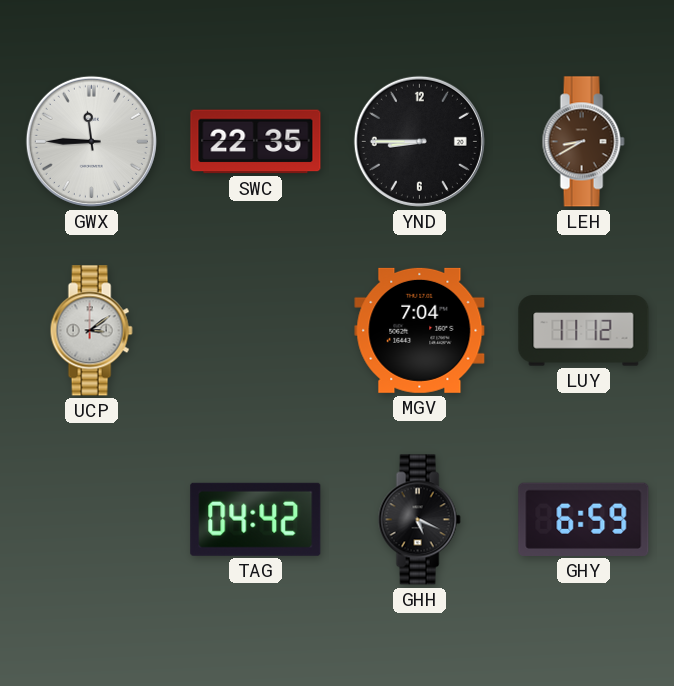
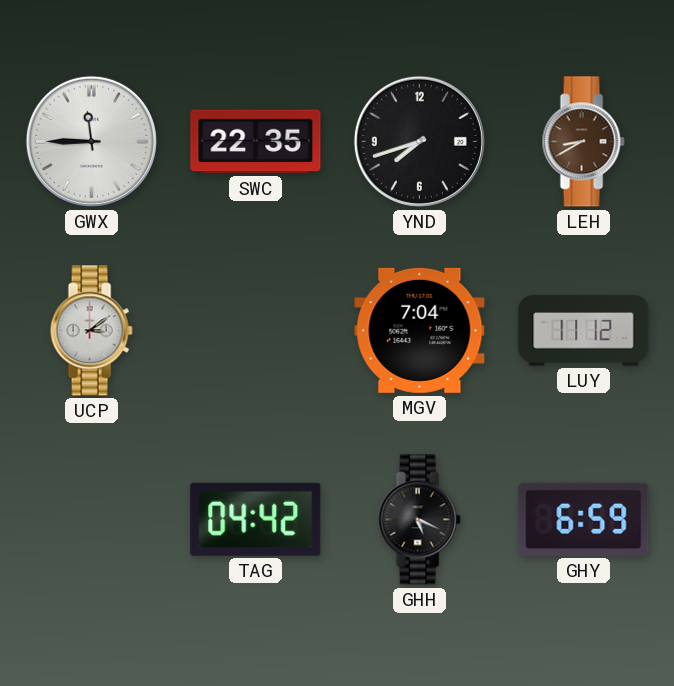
YND: 8:45 -> 7:42
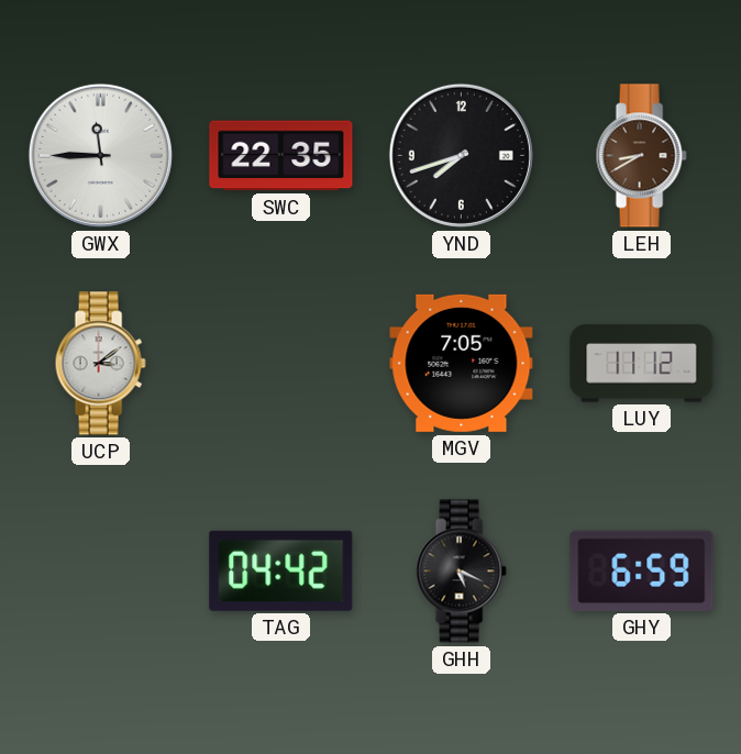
MGV: 7:04 -> 7:05
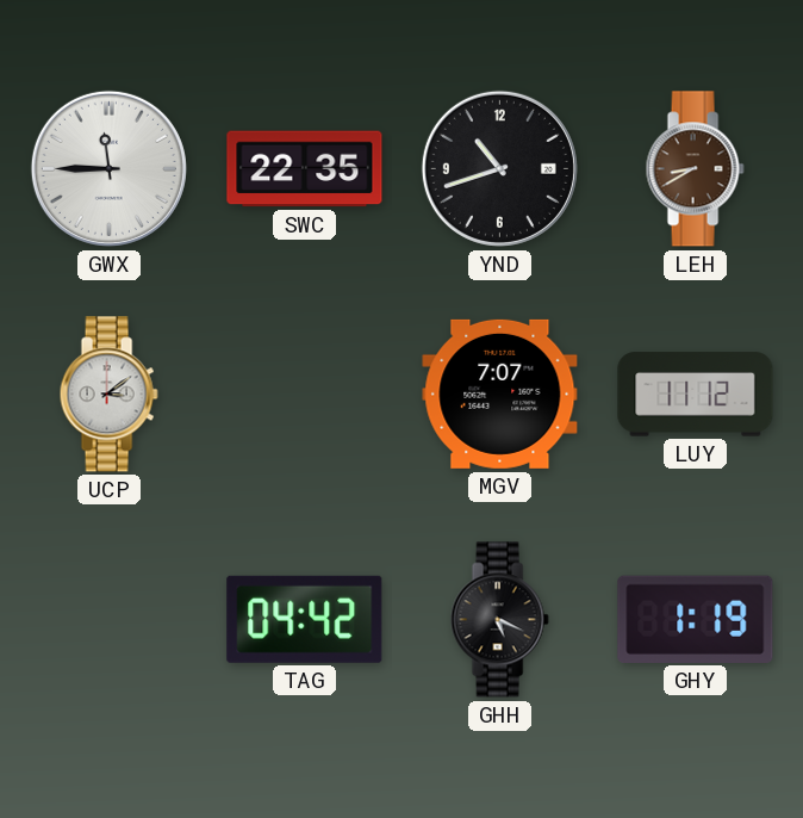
YND: 7:42 -> 10:42
MGV: 7:05 -> 7:07
GHY: 6:59 -> 1:19
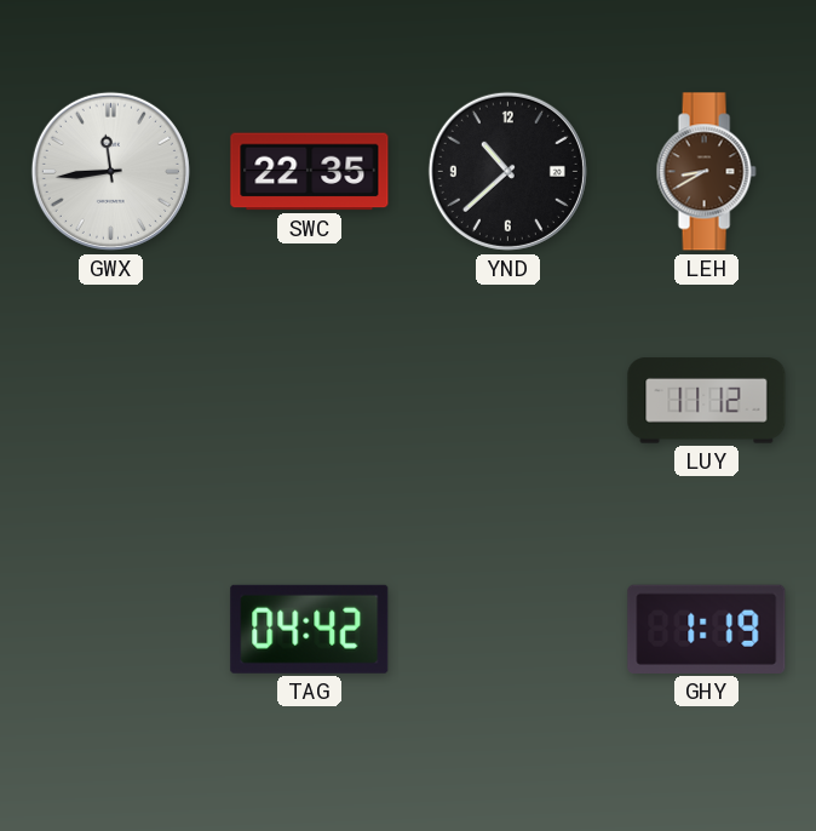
GWX: 11:45 -> 11:44
YND: 10:42 -> 10:38
UCP: 3:09 -> none
MGV: 7:07 -> none
GHH: 5:19 -> none
